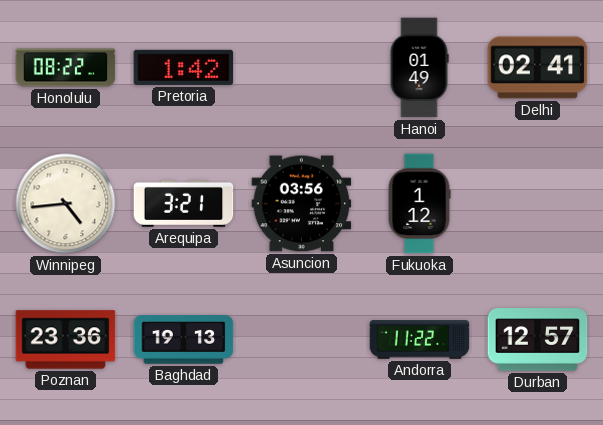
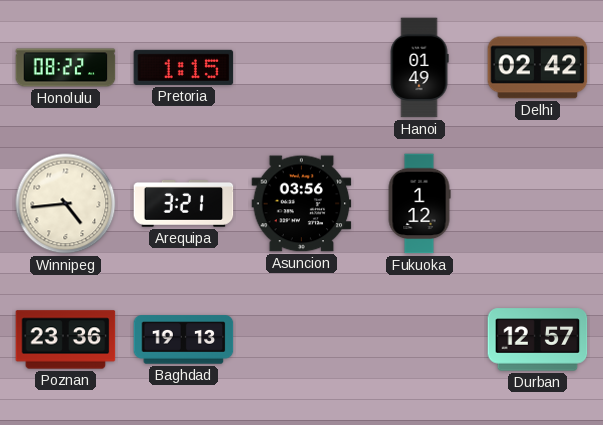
Pretoria: 1:42 -> 1:15
Delhi: 02:41 -> 02:42
Andorra: 11:22 -> none
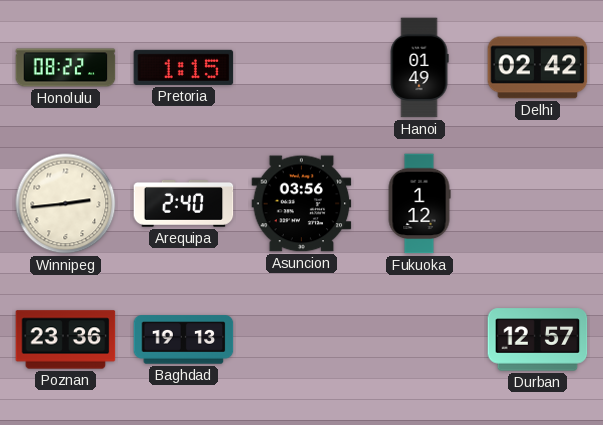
Winnipeg: 4:44 -> 2:44
Arequipa: 3:21 -> 2:40
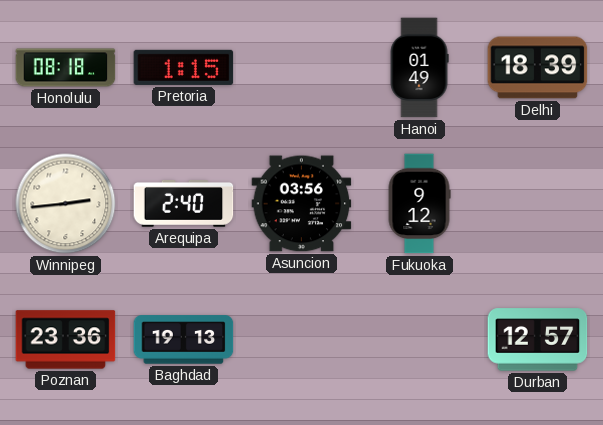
Honolulu: 08:22 -> 08:18
Delhi: 02:42 -> 18:39
Fukuoka: 1:12 -> 9:12
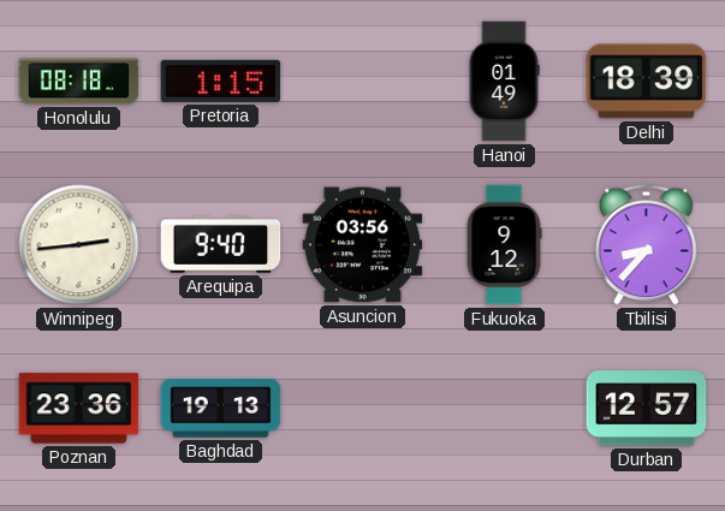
Arequipa: 2:40 -> 9:40
Tbilisi: none -> 8:37
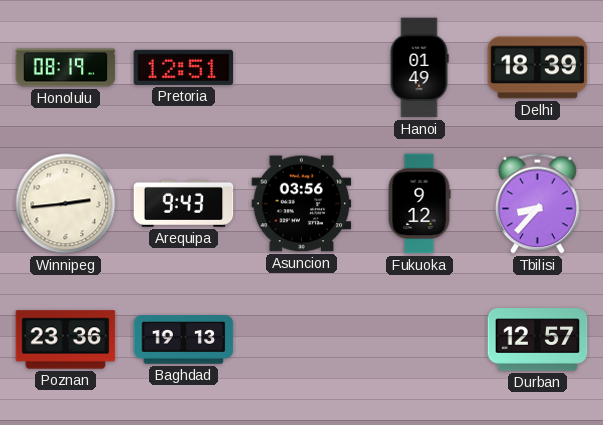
Honolulu: 08:18 -> 08:19
Pretoria: 1:15 -> 12:51
Arequipa: 9:40 -> 9:43
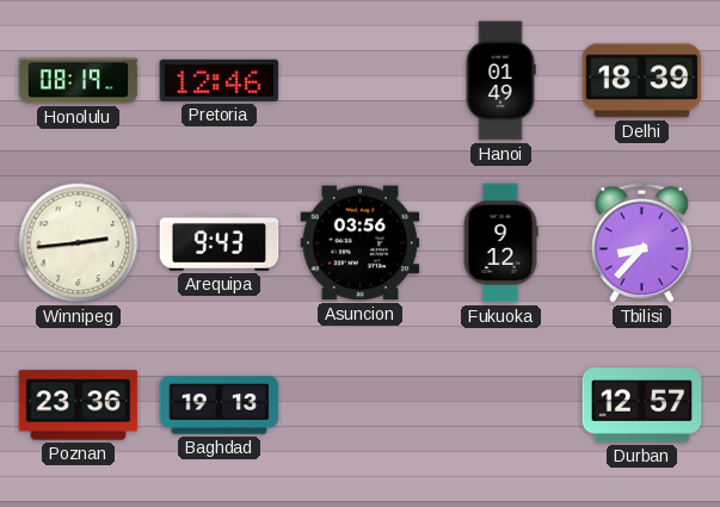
Pretoria: 12:51 -> 12:46
